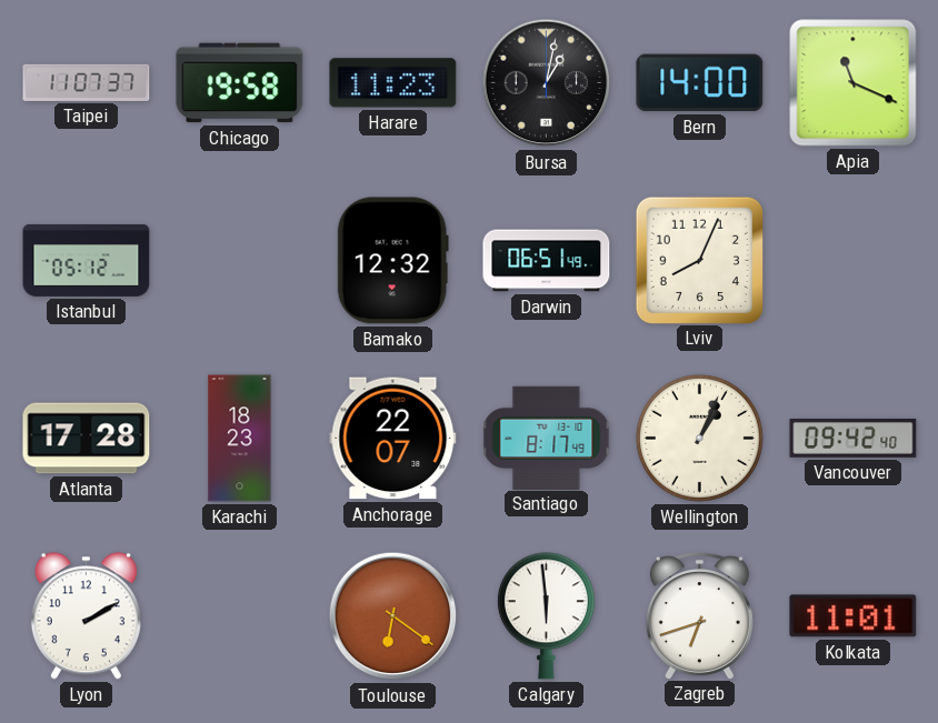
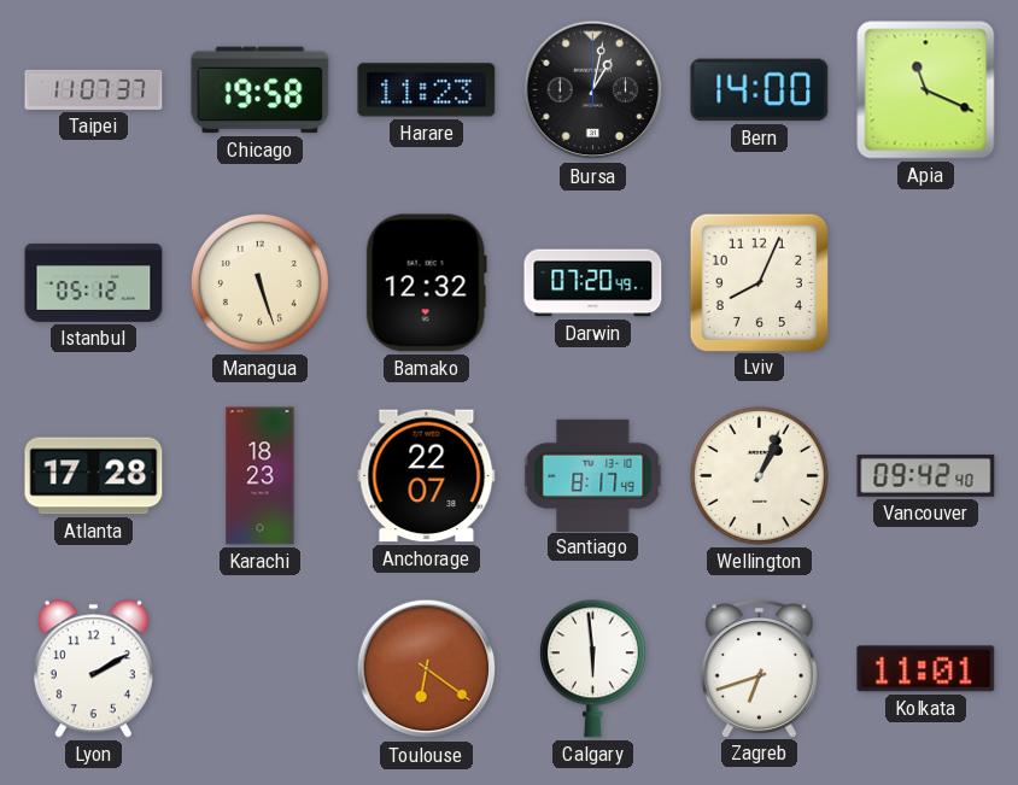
Managua: none -> 5:27
Darwin: 06:51 -> 07:20
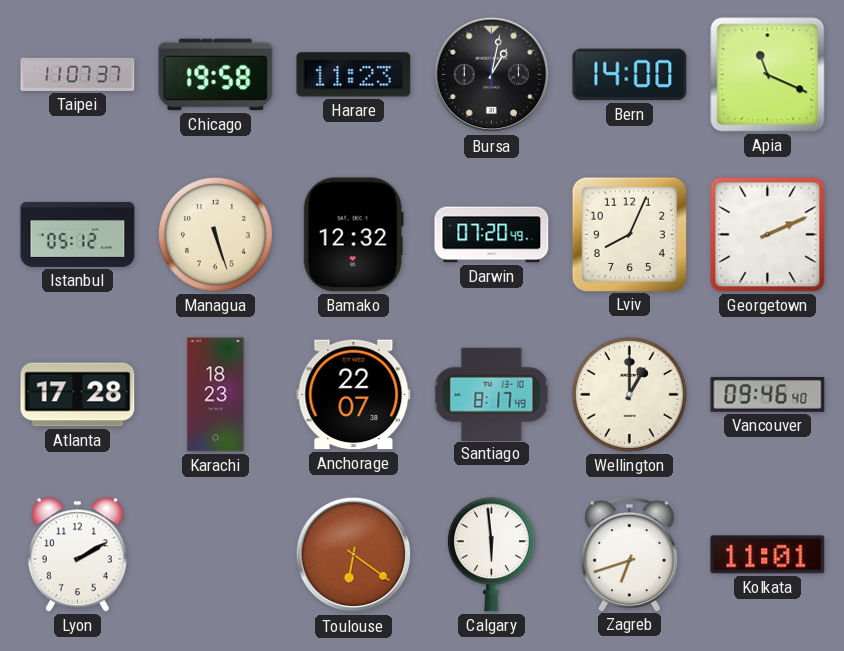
Georgetown: none -> 2:11
Wellington: 1:04 -> 1:00
Vancouver: 09:42 -> 09:46
